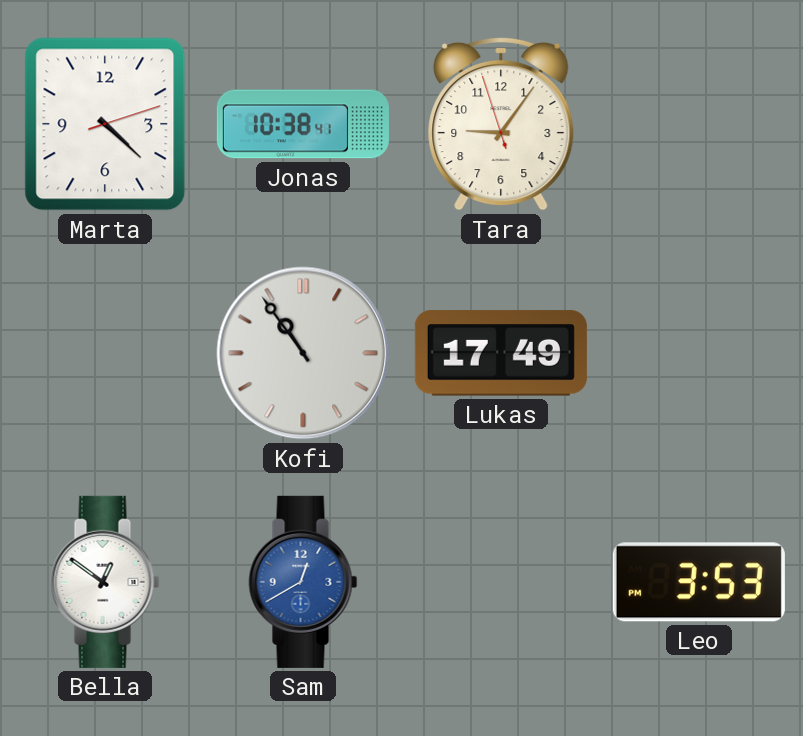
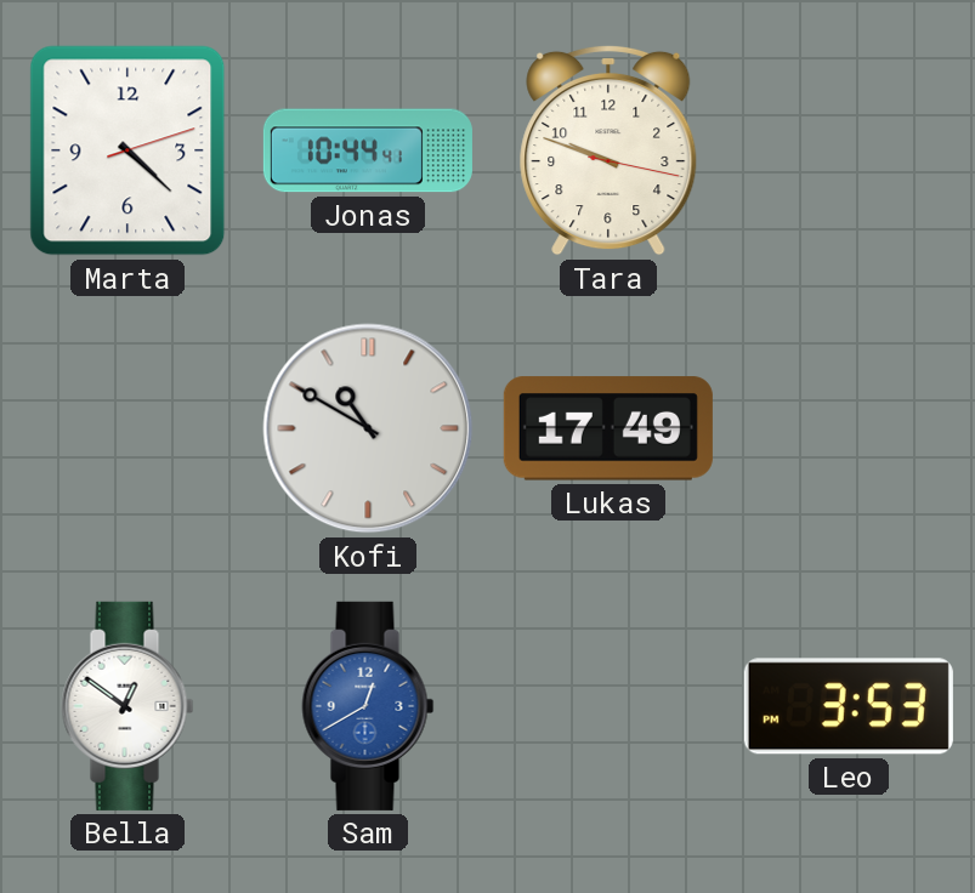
Jonas: 10:38 -> 10:44
Tara: 9:05 -> 9:48
Kofi: 10:54 -> 10:50
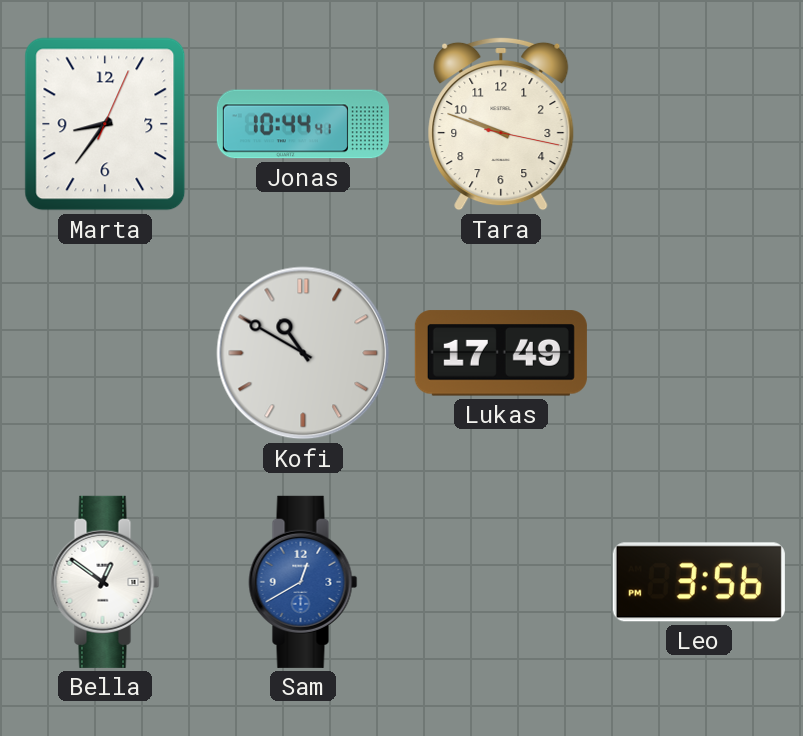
Marta: 4:22 -> 8:36
Leo: 3:53 -> 3:56
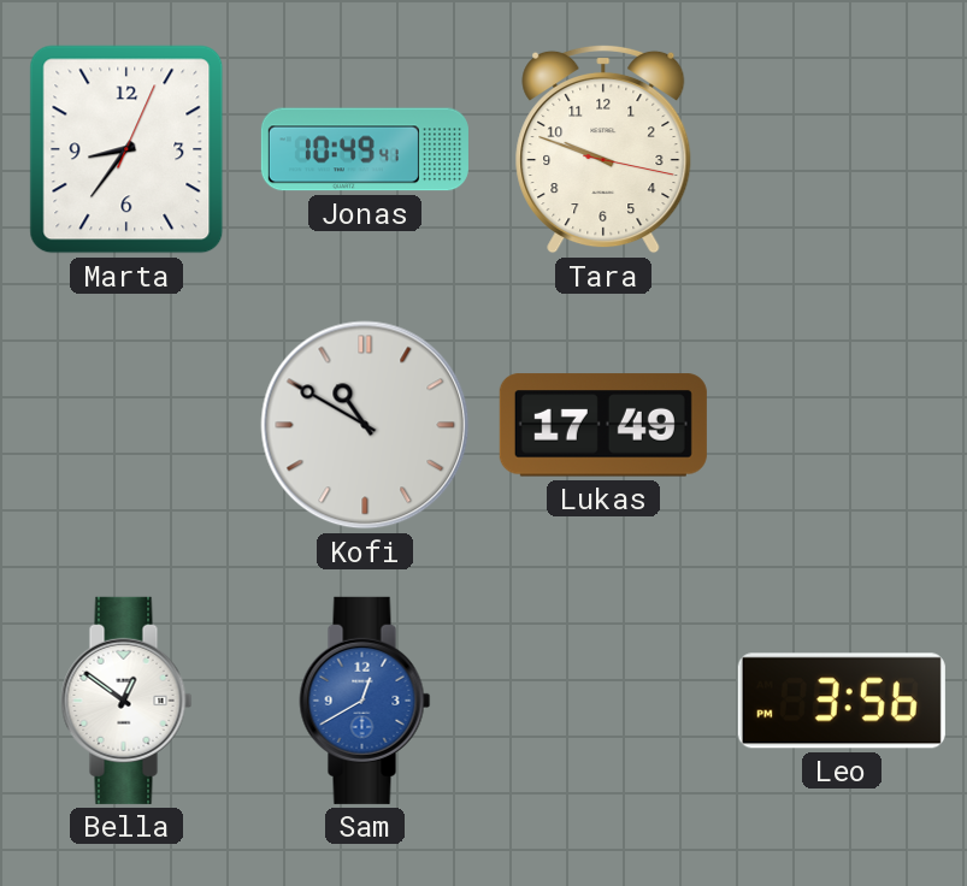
Jonas: 10:44 -> 10:49
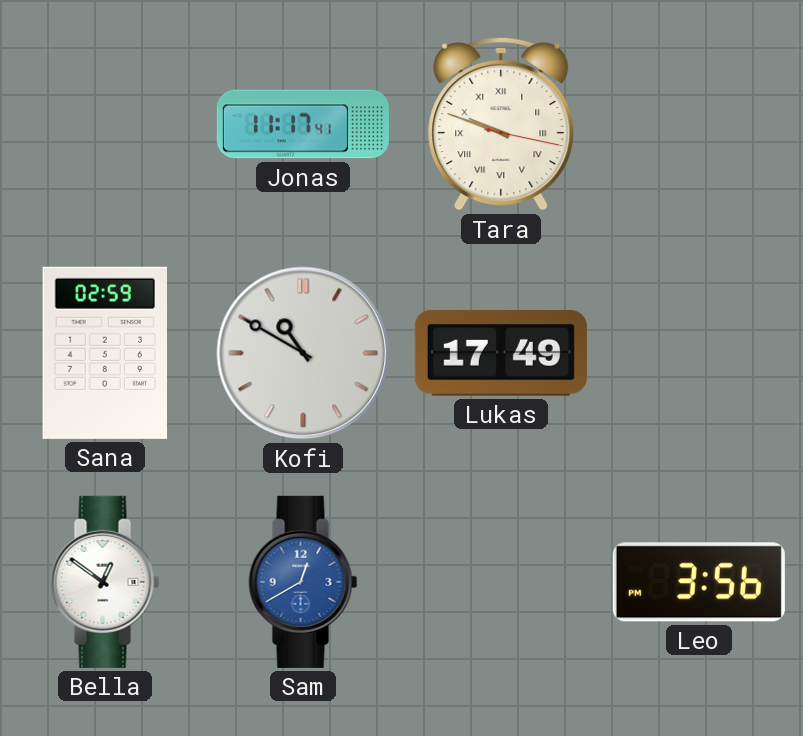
Marta: 8:36 -> none
Jonas: 10:49 -> 11:17
Tara numerals: Arabic -> Roman
Sana: none -> 02:59
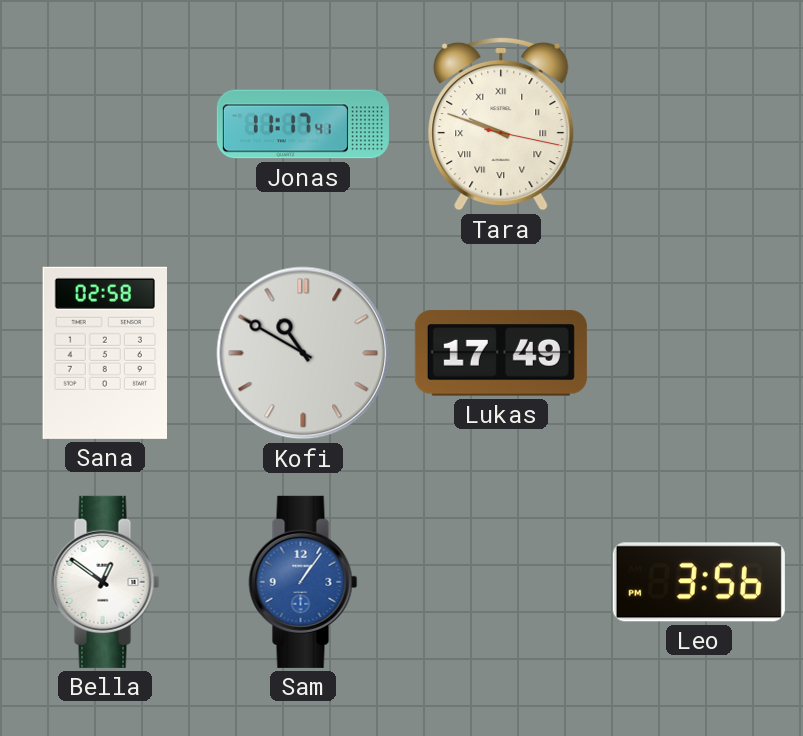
Sana: 02:59 -> 02:58
Sam: 12:40 -> 1:06
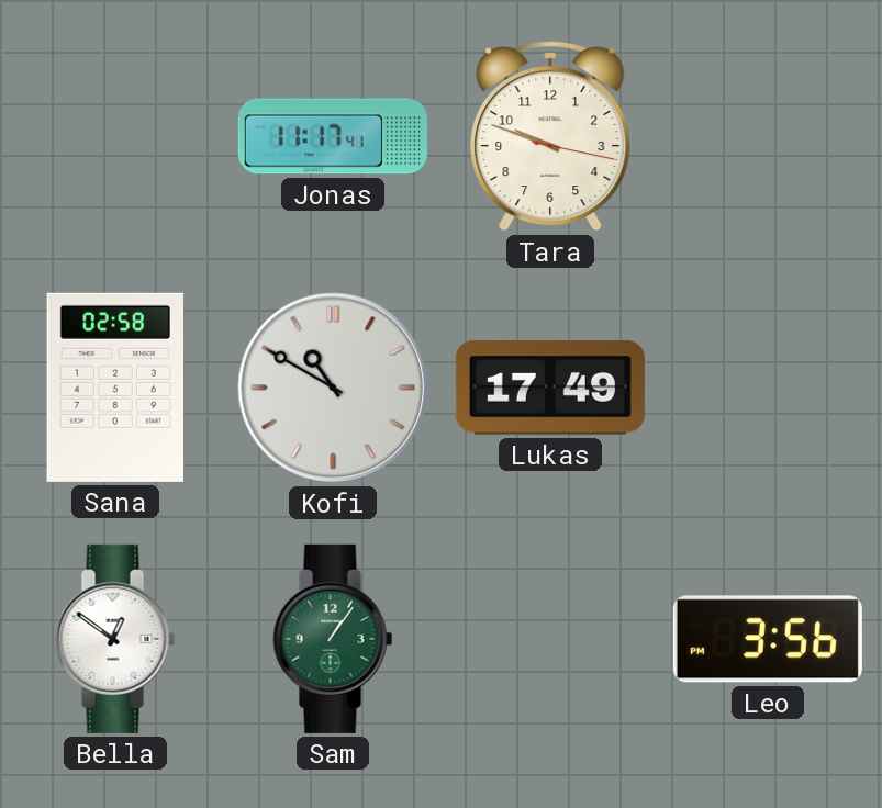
Tara numerals: Roman -> Arabic
Sam dial: blue -> green
